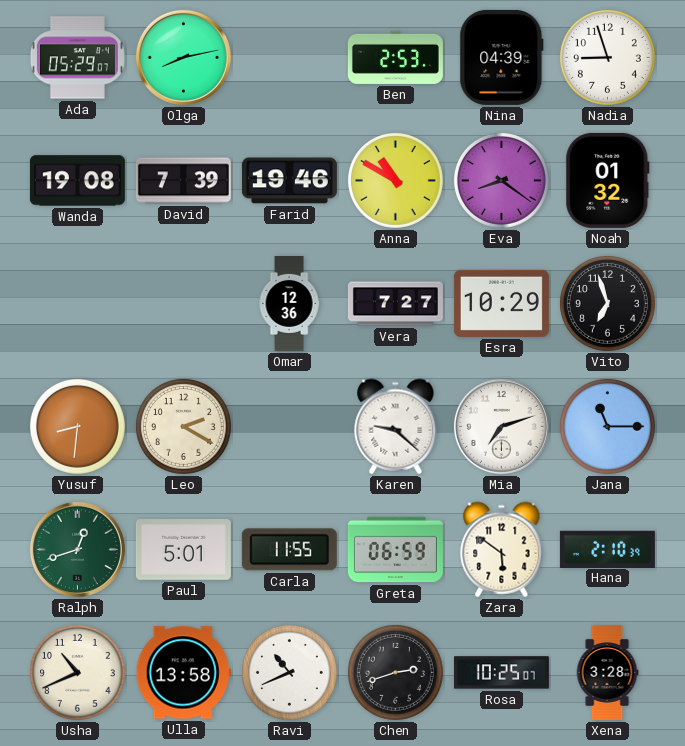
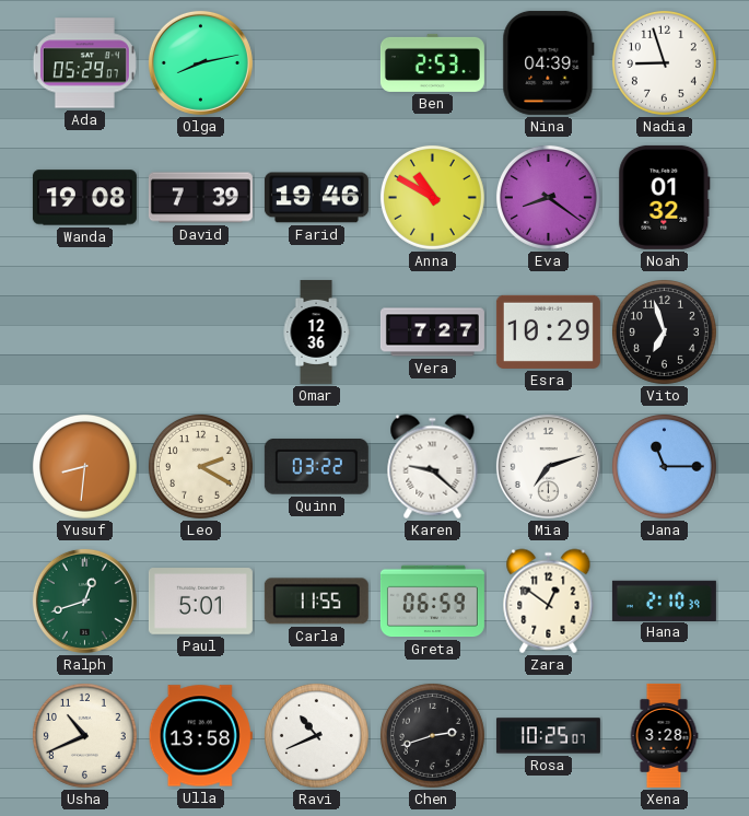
Quinn: none -> 03:22
Zara: 5:51 -> 12:51
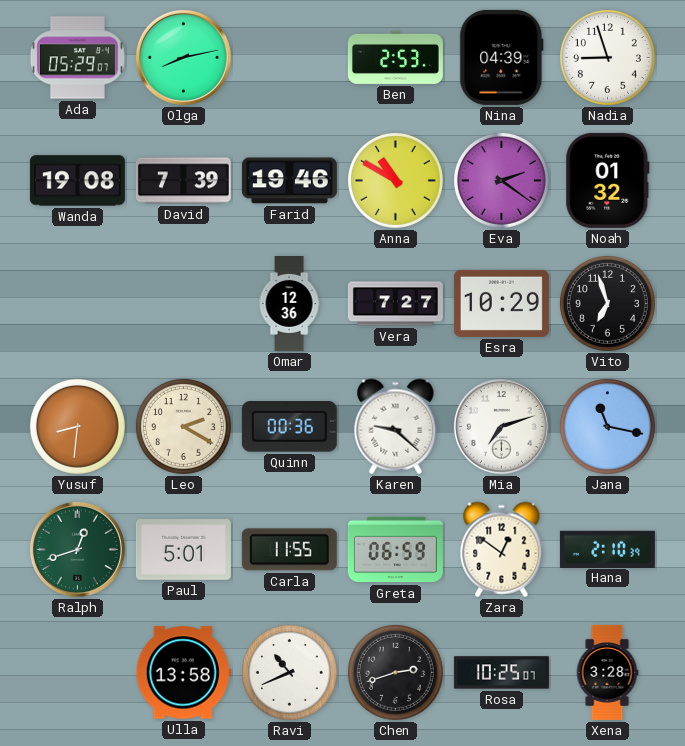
Eva: 8:21 -> 2:21
Quinn: 03:22 -> 00:36
Jana: 11:15 -> 11:17
Usha: 10:41 -> none
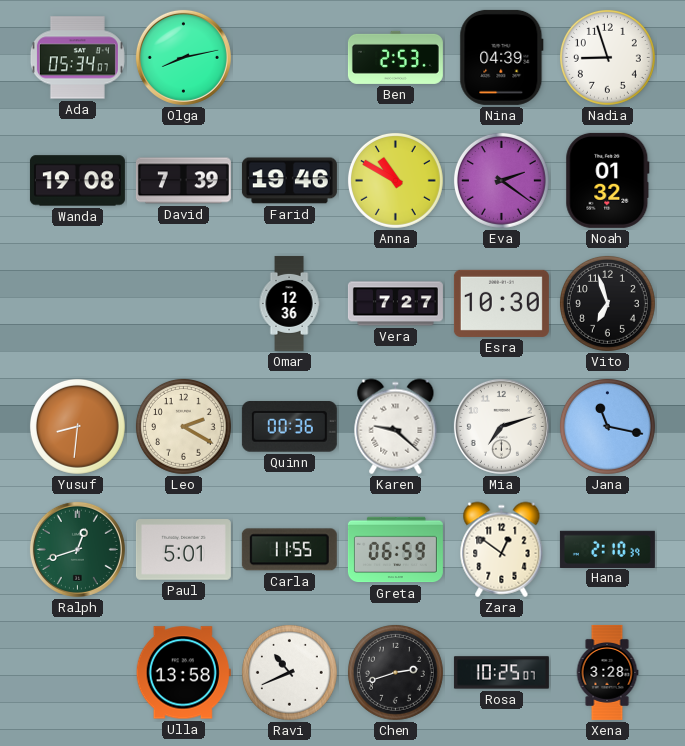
Ada: 05:29 -> 05:34
Esra: 10:29 -> 10:30
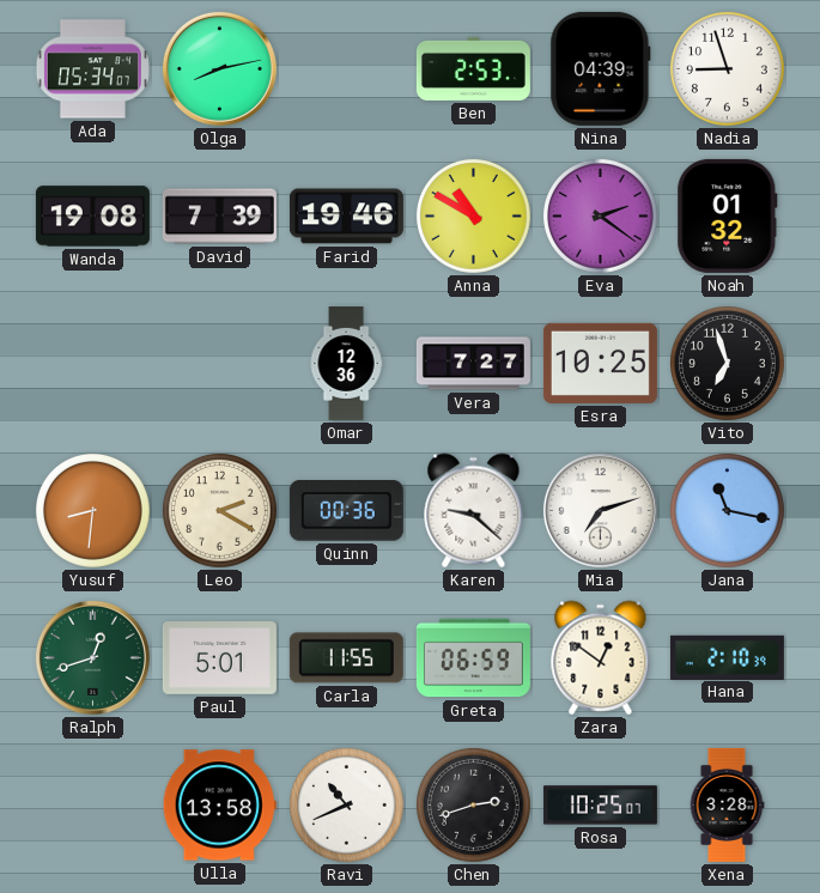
Esra: 10:30 -> 10:25
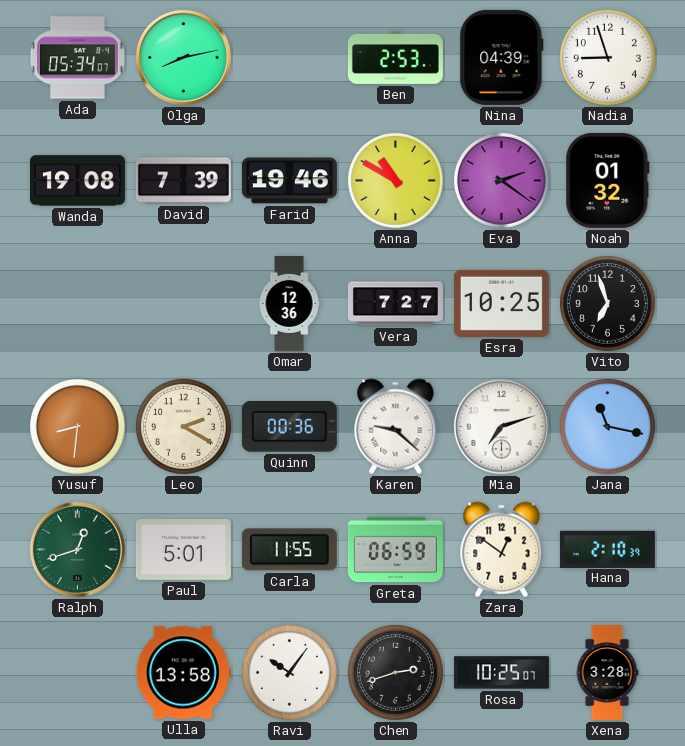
Ravi: 10:41 -> 10:06
